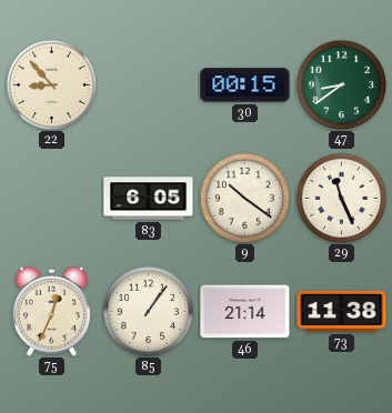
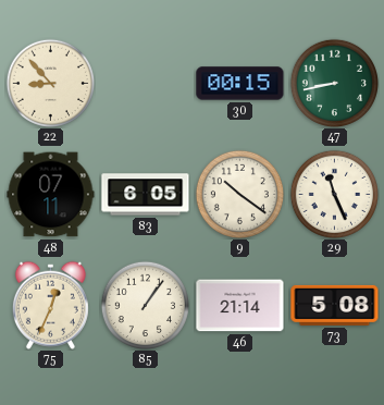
47: 8:39 -> 8:43
48: none -> 07:11
73: 11:38 -> 5:08
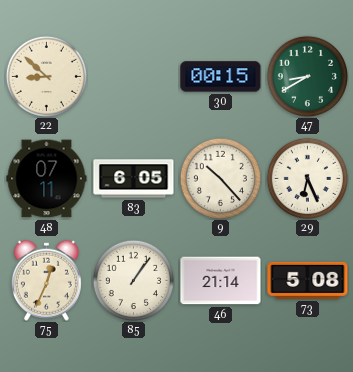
22: 8:53 -> 8:52
47: 8:43 -> 8:40
9: 10:21 -> 10:23
29: 11:26 -> 6:26
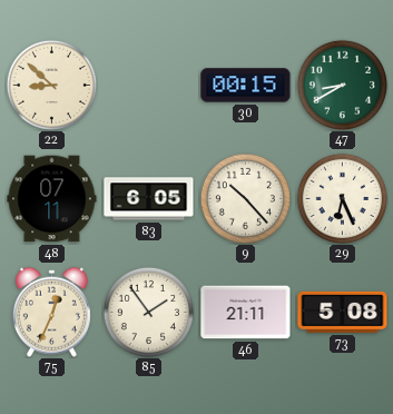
85: 1:06 -> 1:54
46: 21:14 -> 21:11
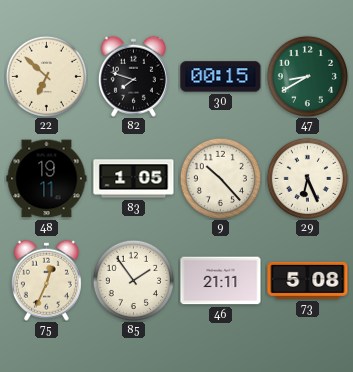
22: 8:52 -> 6:52
82: none -> 7:48
48: 07:11 -> 19:11
83: 6:05 -> 1:05
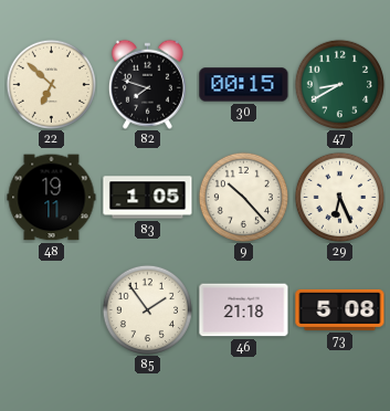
75: 12:34 -> none
46: 21:11 -> 21:18
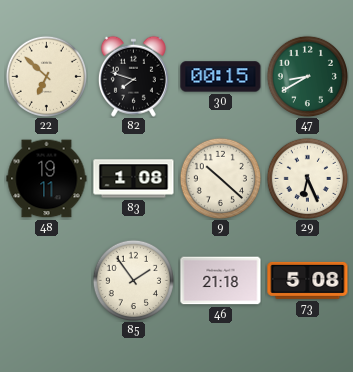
83: 1:05 -> 1:08
9: 10:23 -> 10:22
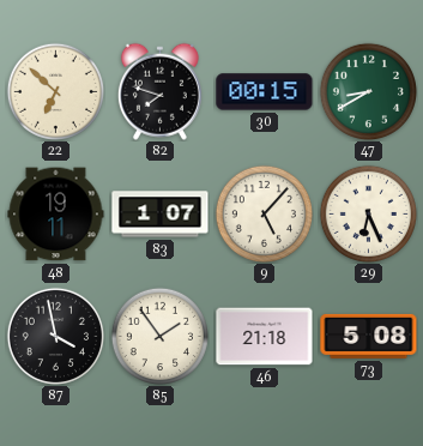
83: 1:08 -> 1:07
9: 10:22 -> 5:07
87: none -> 3:58
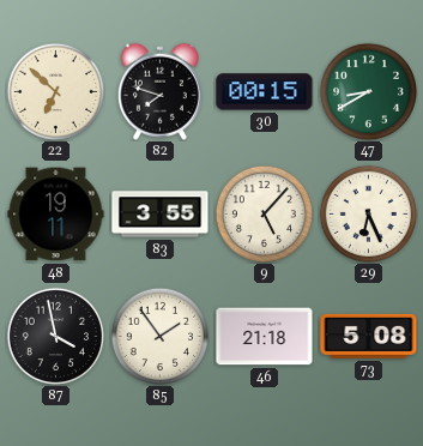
83: 1:07 -> 3:55
